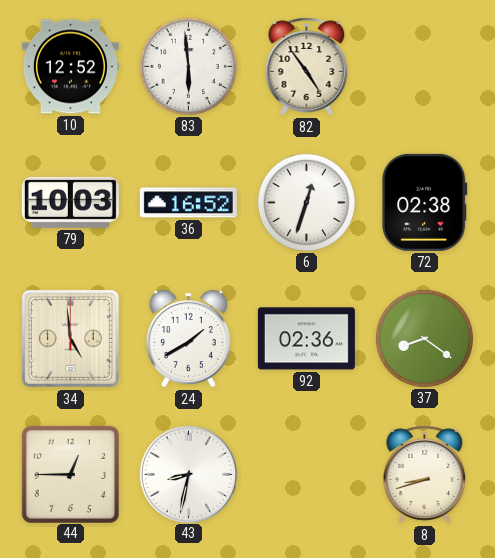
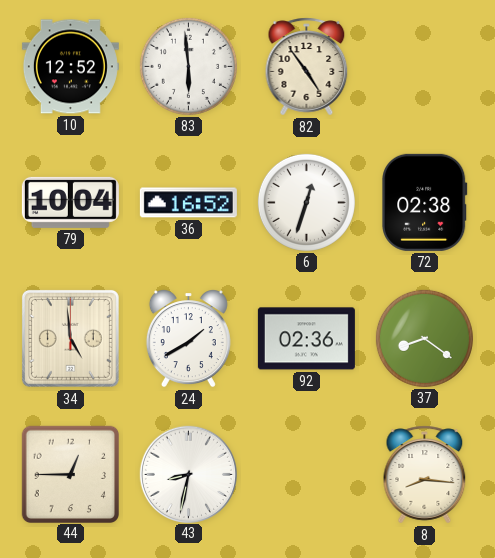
79: 10:03 -> 10:04
8: 8:42 -> 8:16
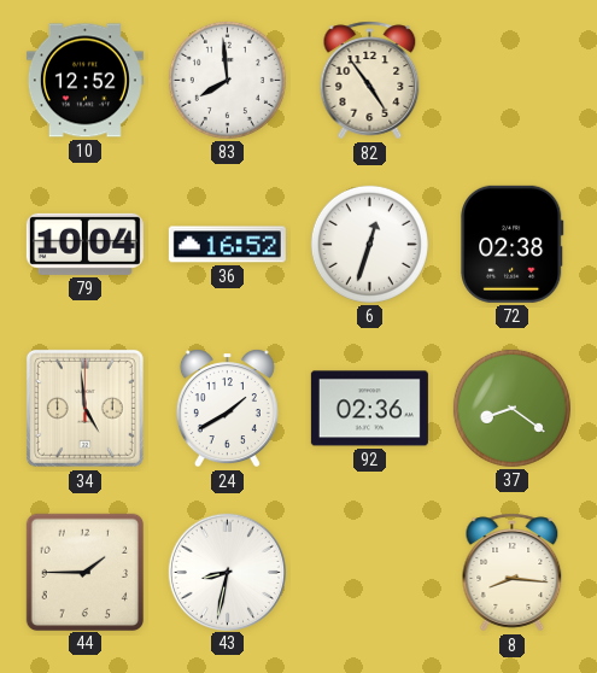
83: 5:59 -> 7:59
44: 12:45 -> 1:45
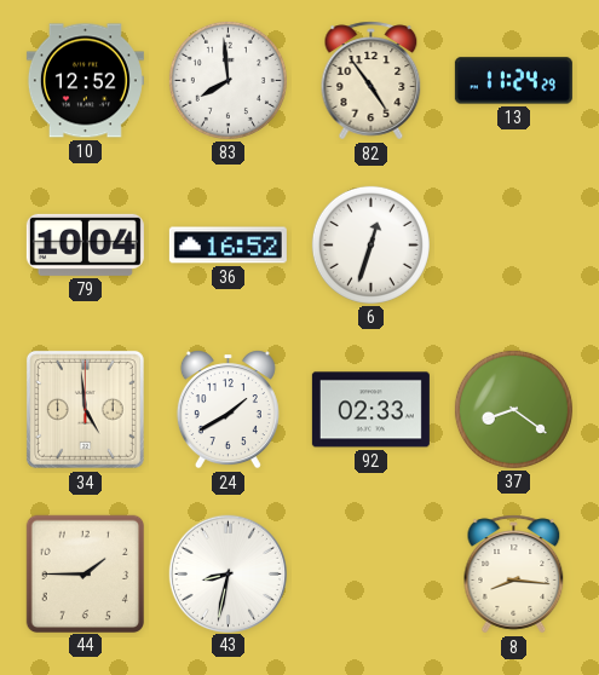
13: none -> 11:24
72: 02:38 -> none
92: 02:36 -> 02:33
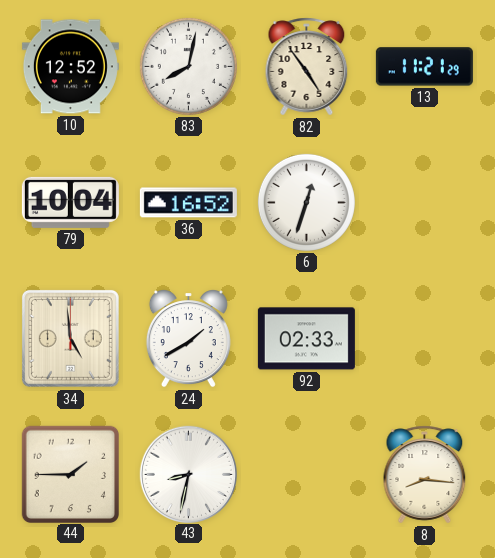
83: 7:59 -> 8:02
13: 11:24 -> 11:21
37: 8:21 -> none
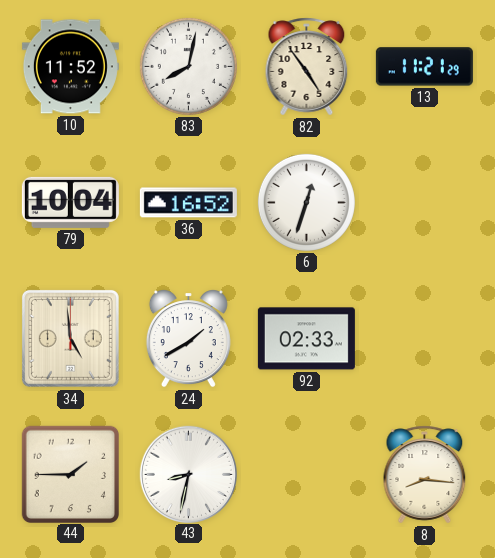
10: 12:52 -> 11:52
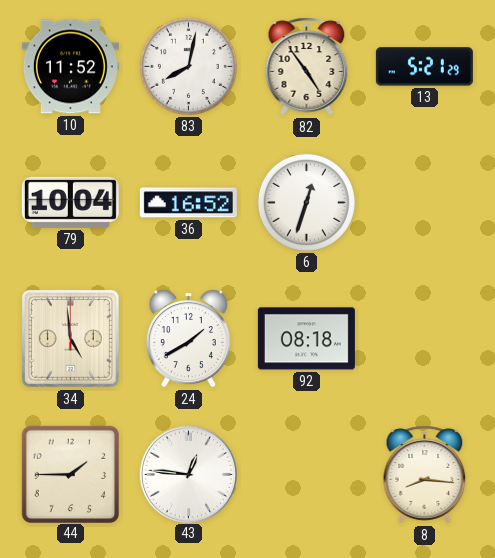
13: 11:21 -> 5:21
92: 02:33 -> 08:18
43: 8:32 -> 12:46
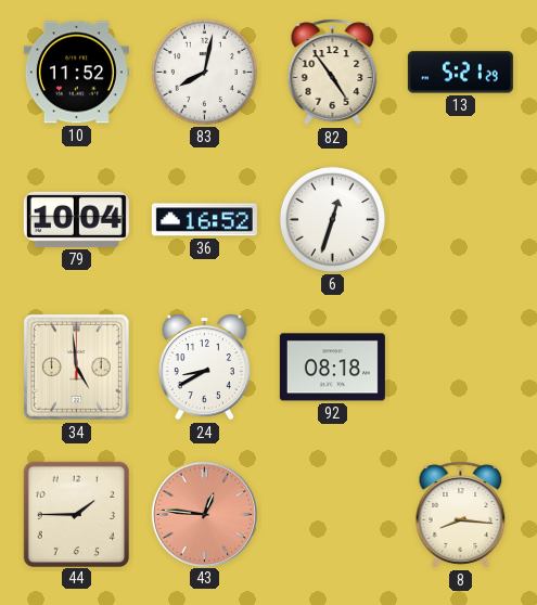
24: 1:40 -> 8:40
43 dial: white -> salmon
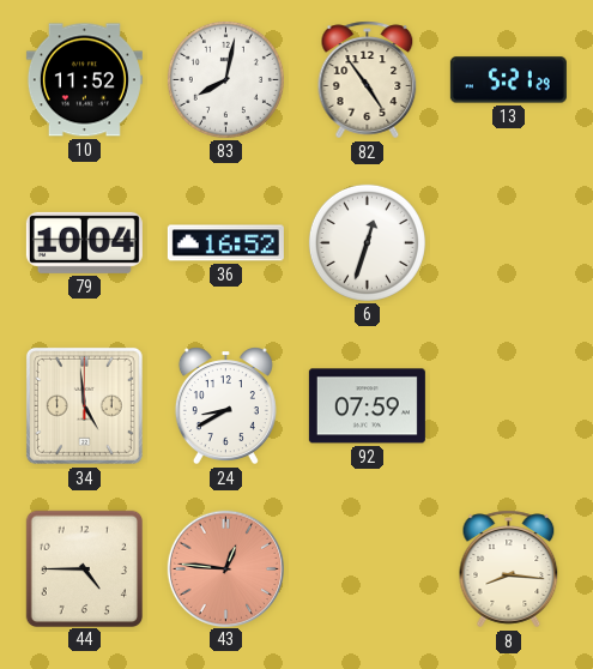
92: 08:18 -> 07:59
44: 1:45 -> 4:45
